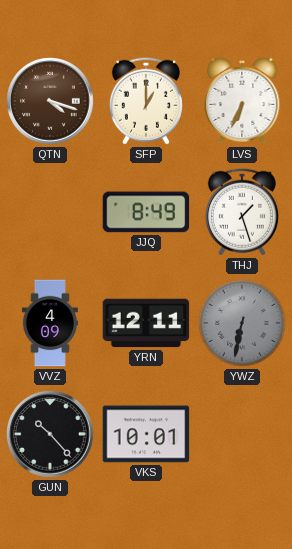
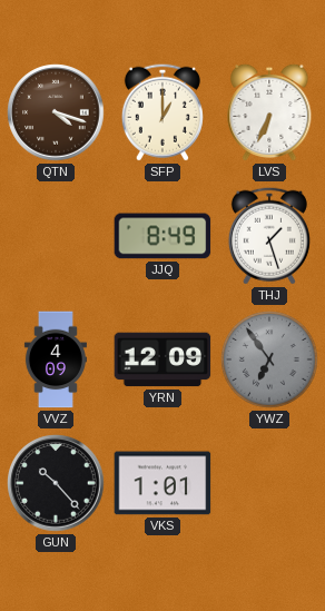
YRN: 12:11 -> 12:09
YWZ: 6:32 -> 6:54
VKS: 10:01 -> 1:01
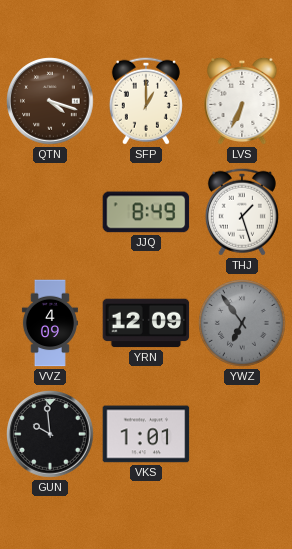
GUN: 10:23 -> 9:59
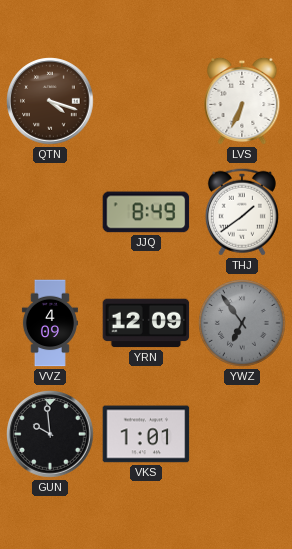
SFP: 1:00 -> none
THJ: 1:27 -> 1:39
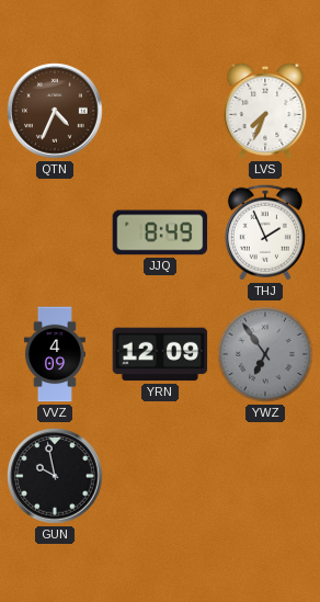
QTN: 4:18 -> 4:34
LVS: 6:34 -> 7:34
THJ: 1:39 -> 1:56
GUN: 9:59 -> 9:58
VKS: 1:01 -> none
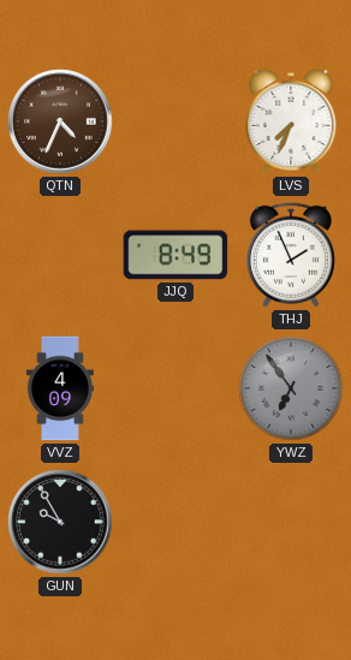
YRN: 12:09 -> none
GUN: 9:58 -> 9:55
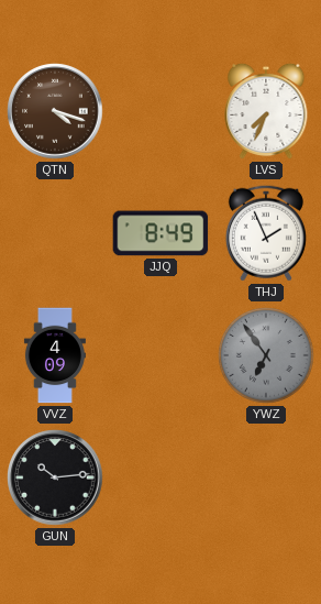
QTN: 4:34 -> 4:18
GUN: 9:55 -> 10:14
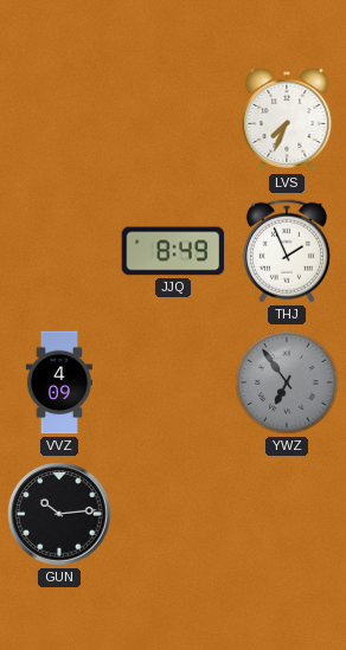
QTN: 4:18 -> none
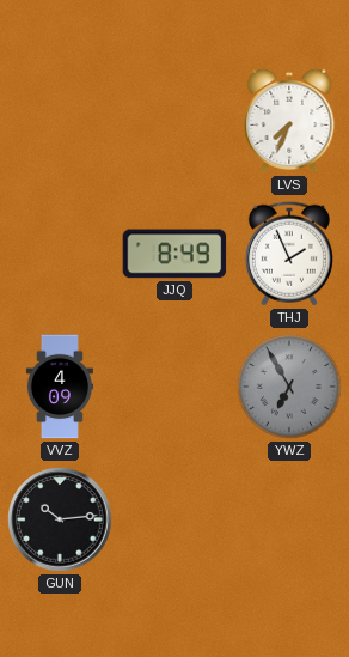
YWZ: 6:54 -> 6:55
